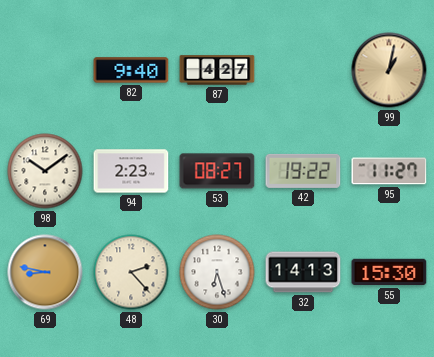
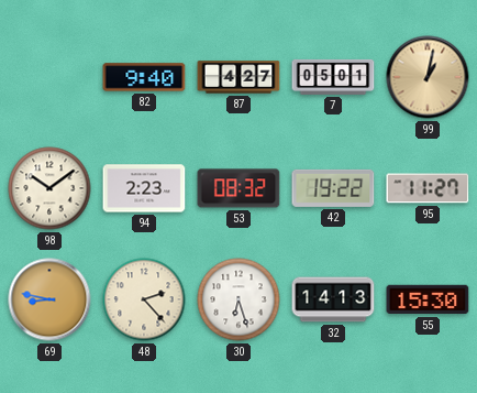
7: none -> 05:01
53: 08:27 -> 08:32
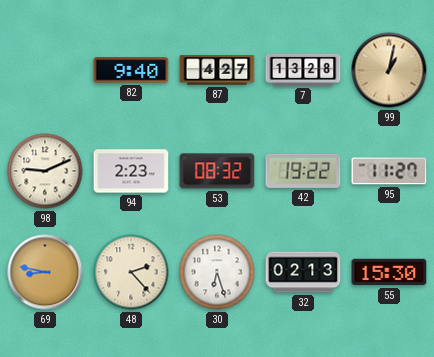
7: 05:01 -> 13:28
98: 10:09 -> 9:11
32: 14:13 -> 02:13
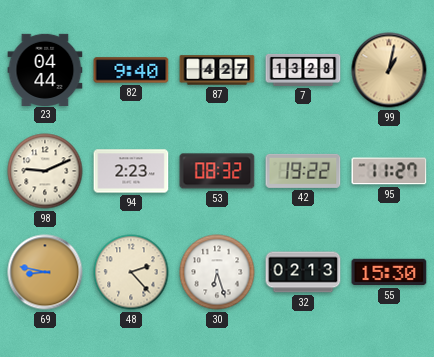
23: none -> 04:44
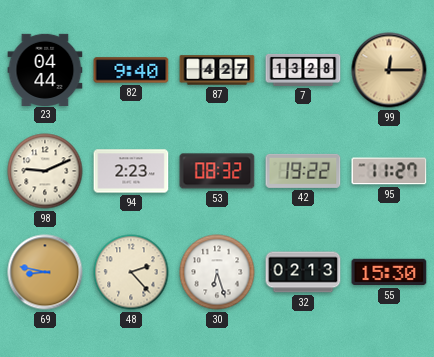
99: 1:02 -> 12:15
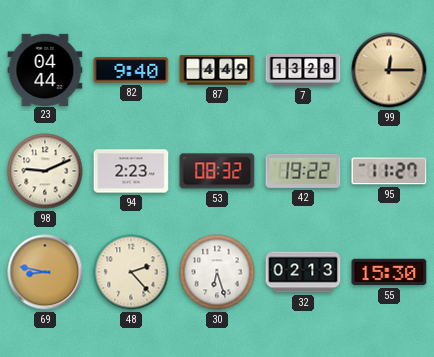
87: 4:27 -> 4:49
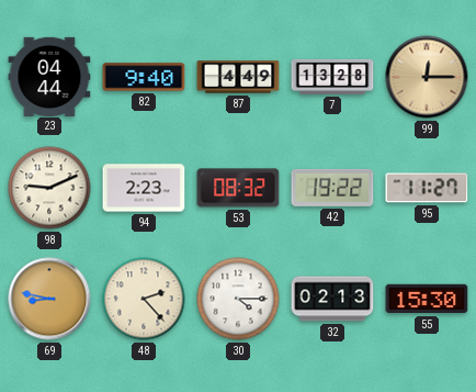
30: 6:27 -> 4:15
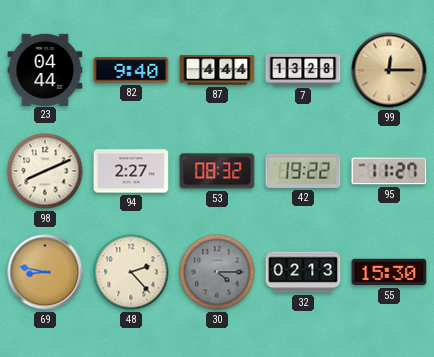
87: 4:49 -> 4:44
98: 9:11 -> 8:11
94: 2:23 -> 2:27
30 dial: white -> grey
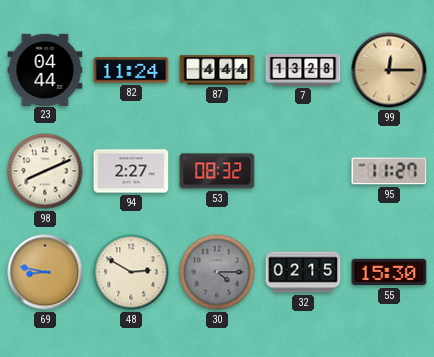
82: 9:40 -> 11:24
42: 19:22 -> none
48: 2:23 -> 2:50
32: 02:13 -> 02:15
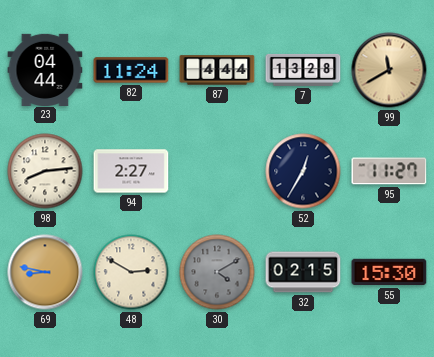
99: 12:15 -> 11:40
98: 8:11 -> 8:14
53: 08:32 -> none
52: none -> 12:35
30: 4:15 -> 4:10
